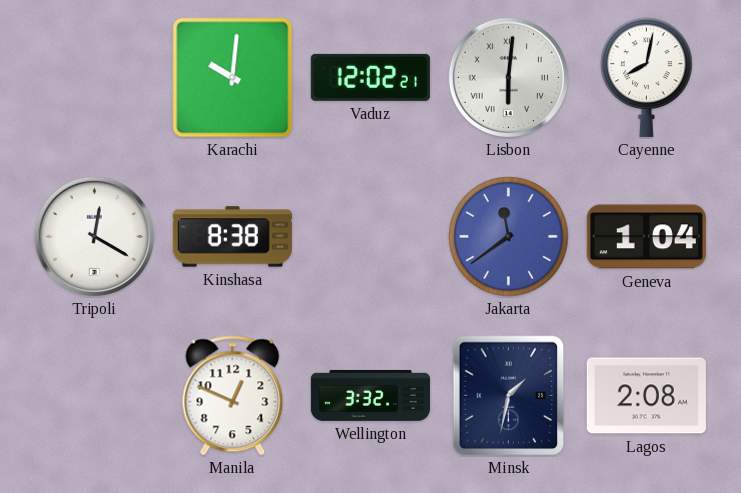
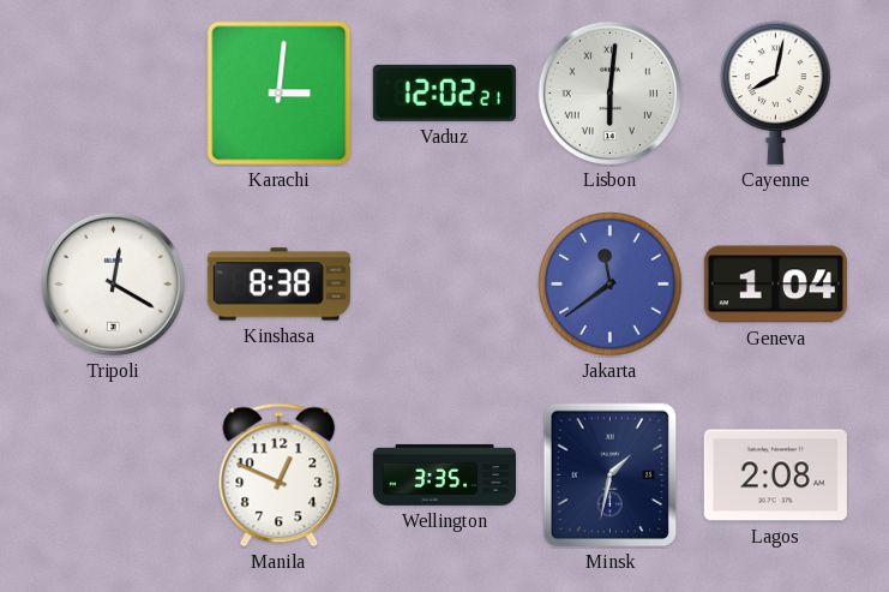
Karachi: 10:01 -> 3:01
Wellington: 3:32 -> 3:35
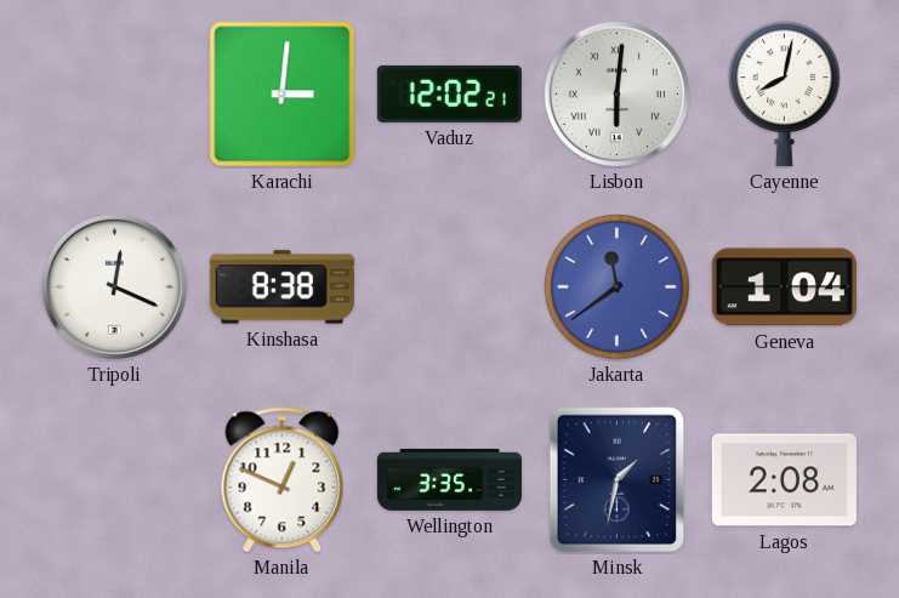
Tripoli: 12:20 -> 12:19
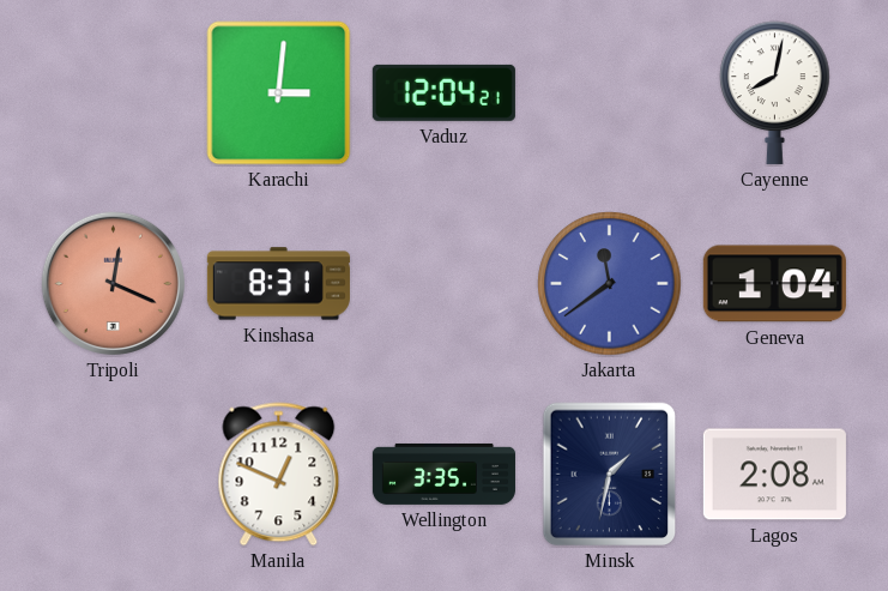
Vaduz: 12:02 -> 12:04
Lisbon: 6:01 -> none
Tripoli dial: white -> salmon
Kinshasa: 8:38 -> 8:31
